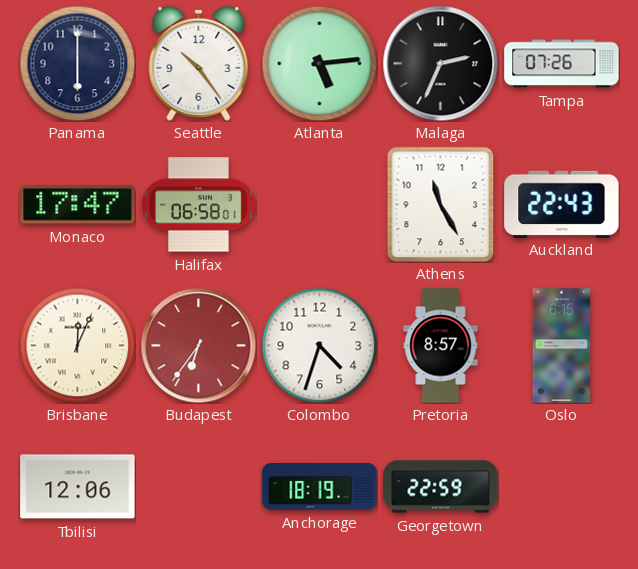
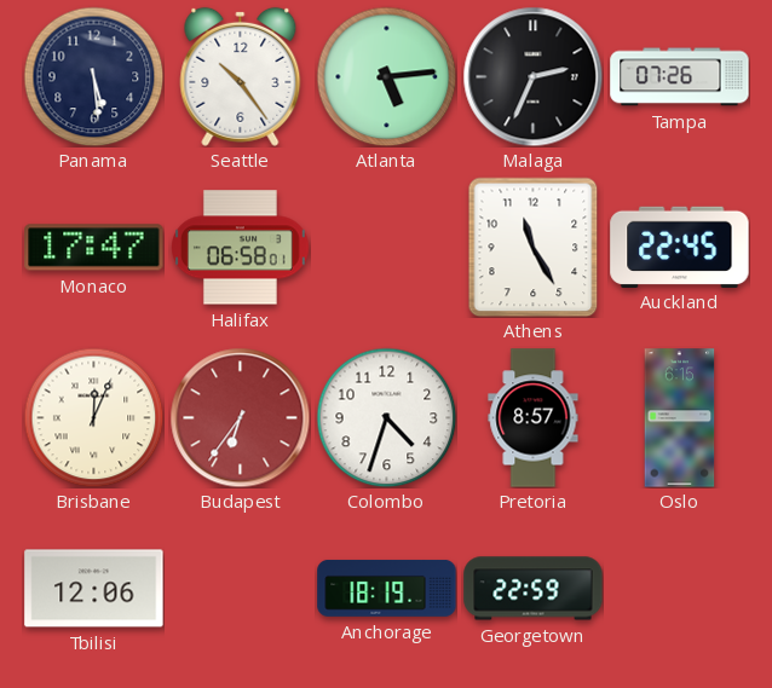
Panama: 6:00 -> 5:29
Auckland: 22:43 -> 22:45
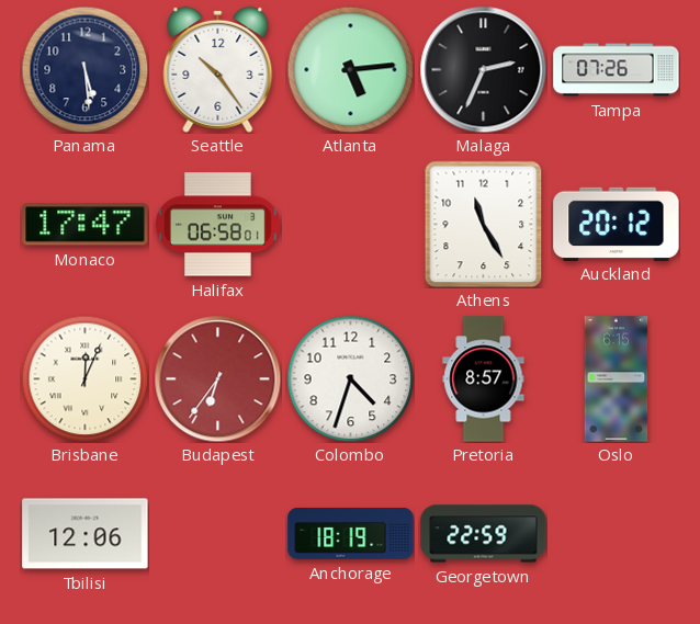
Auckland: 22:45 -> 20:12
